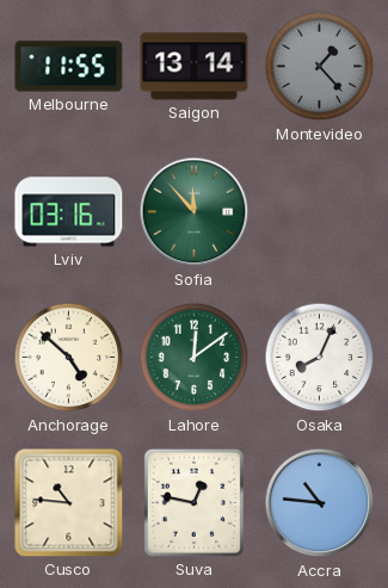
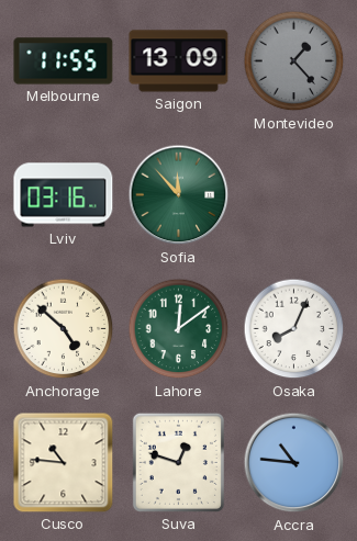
Saigon: 13:14 -> 13:09
Suva: 12:47 -> 12:48
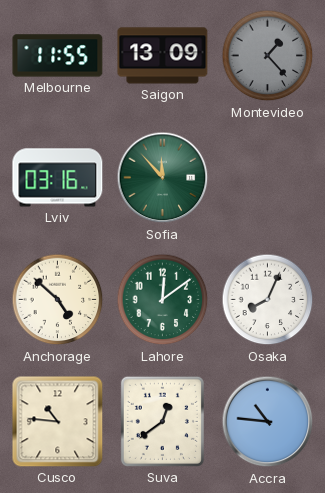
Suva: 12:48 -> 12:39
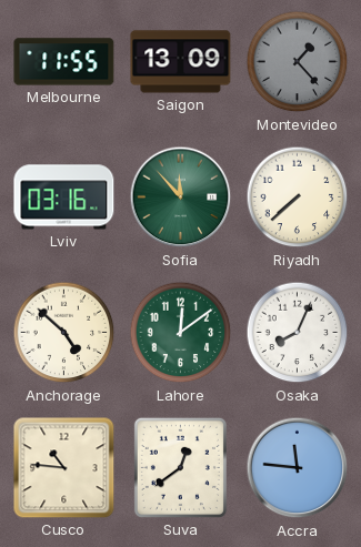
Riyadh: none -> 7:38
Accra: 10:46 -> 11:46
